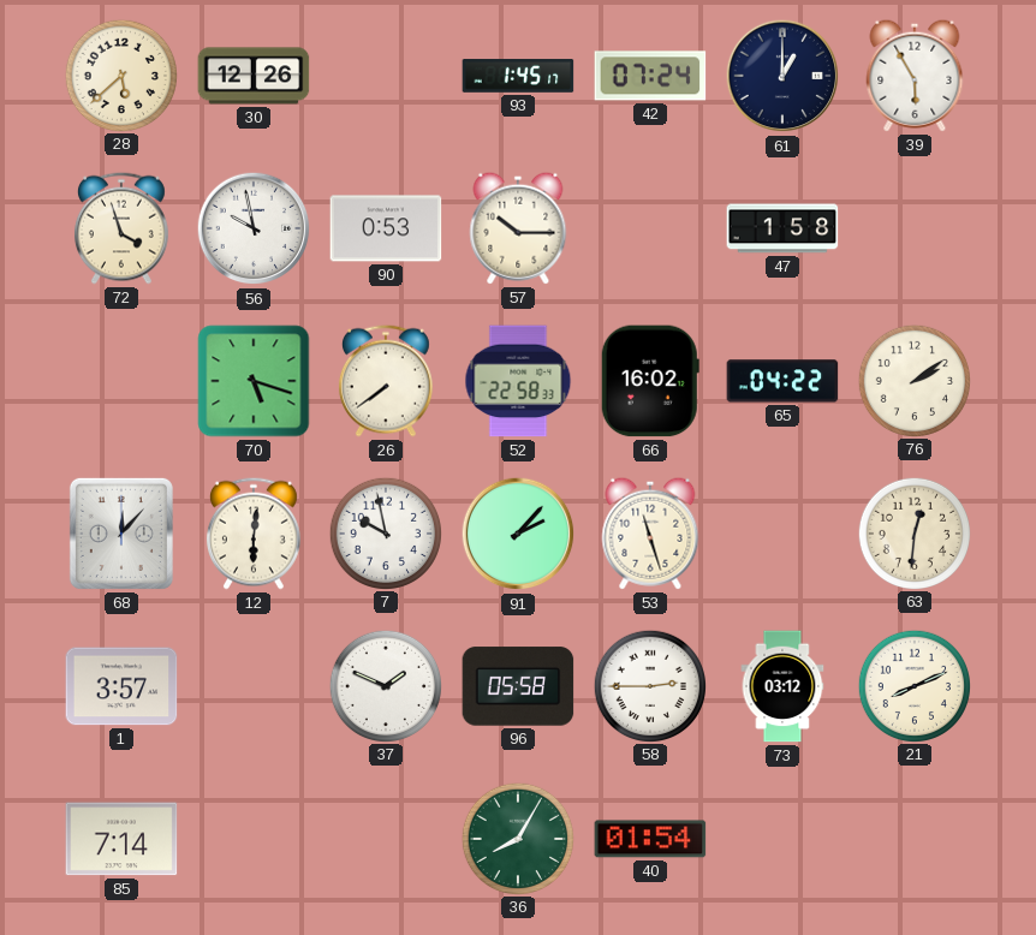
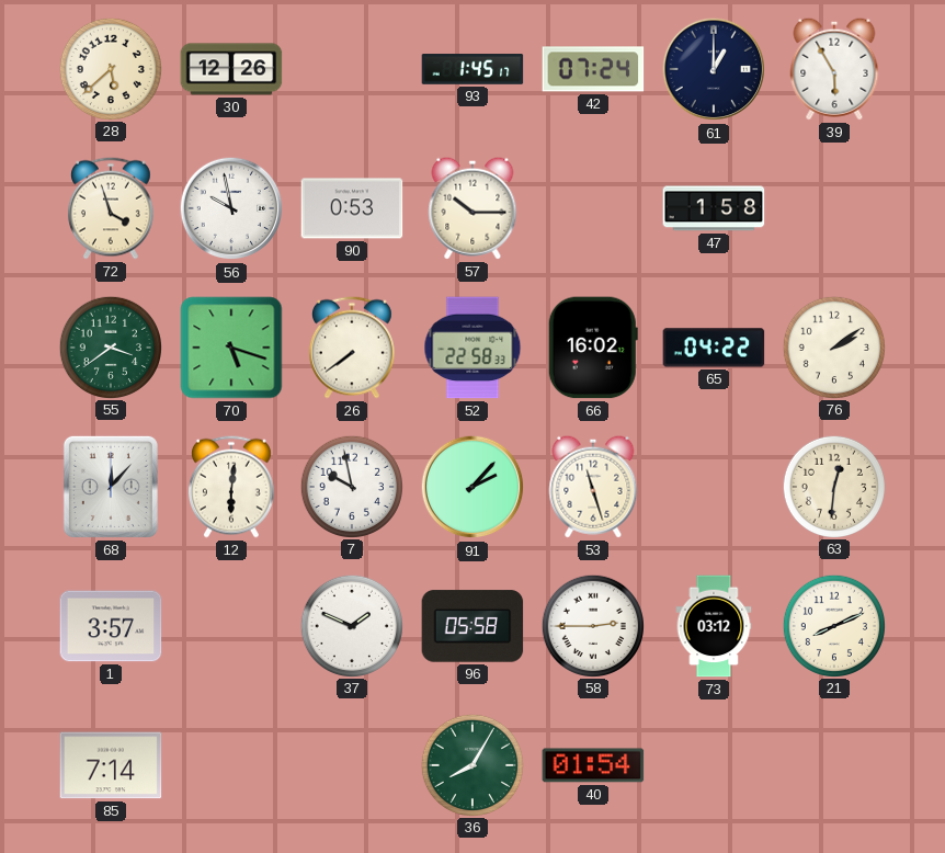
55: none -> 3:39
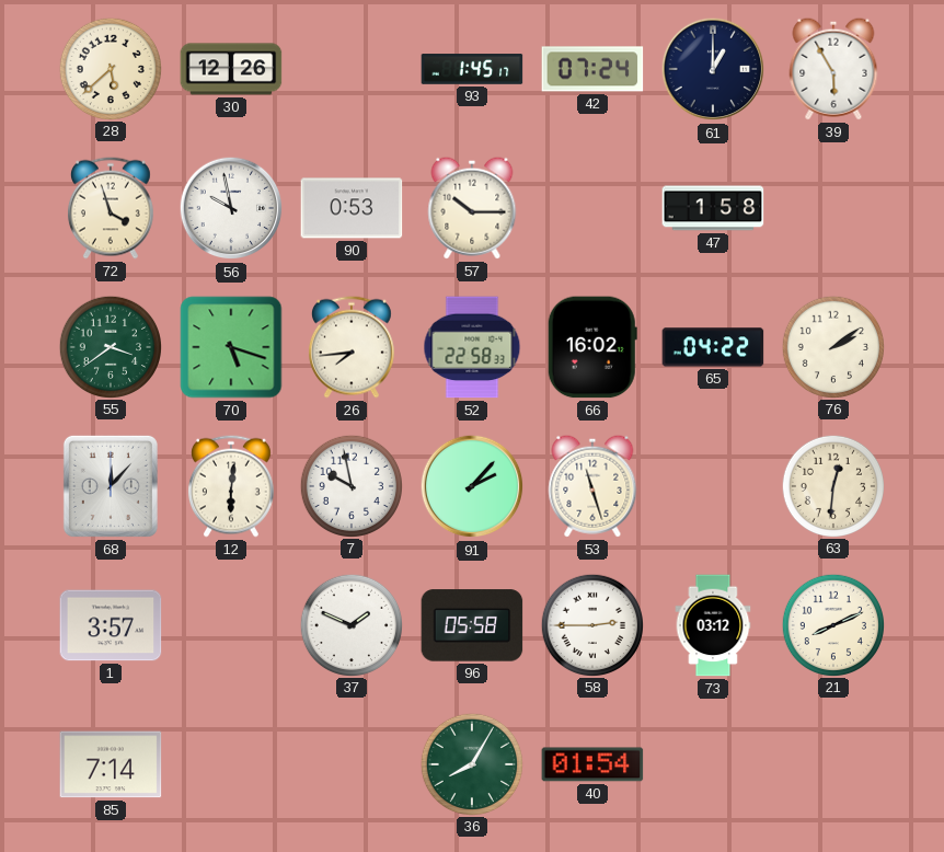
26: 7:39 -> 7:44
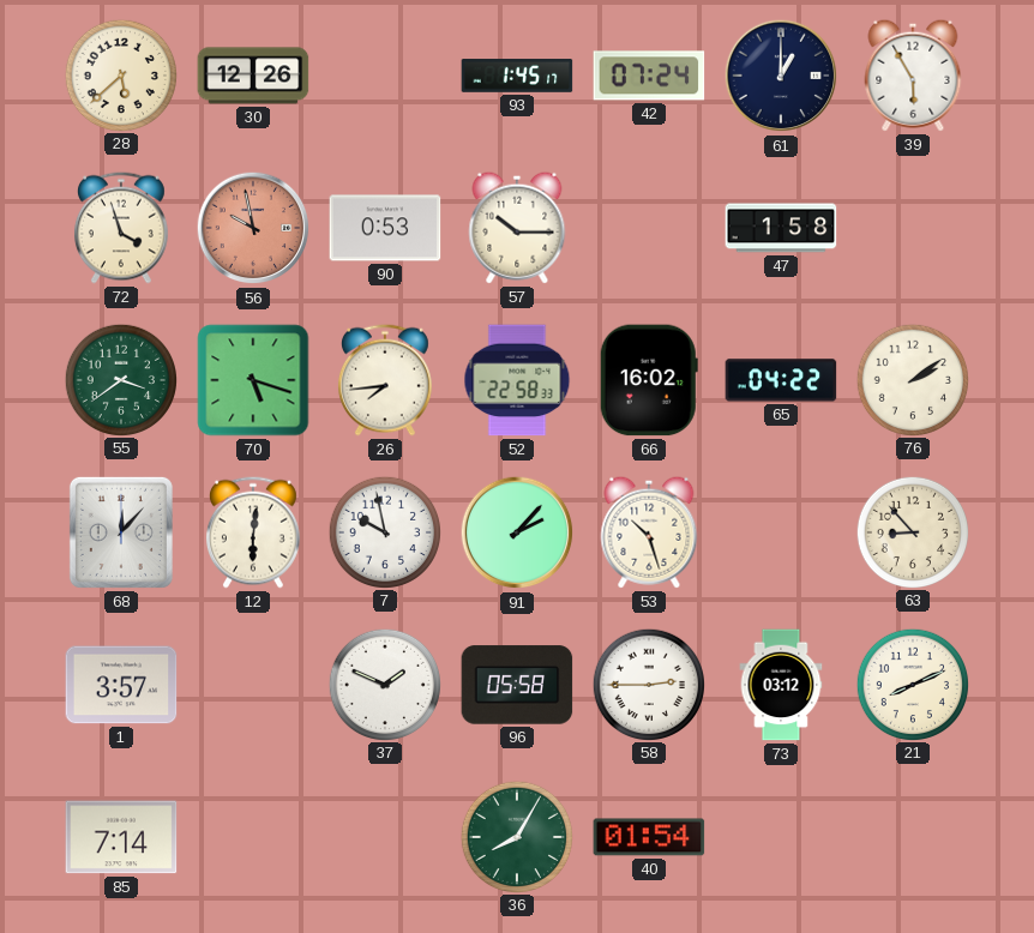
56 dial: white -> salmon
53: 11:27 -> 10:27
63: 12:31 -> 8:53
